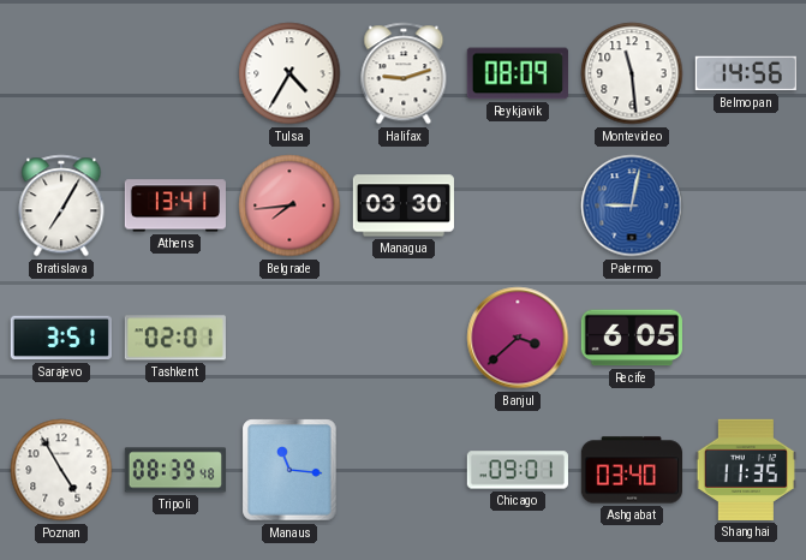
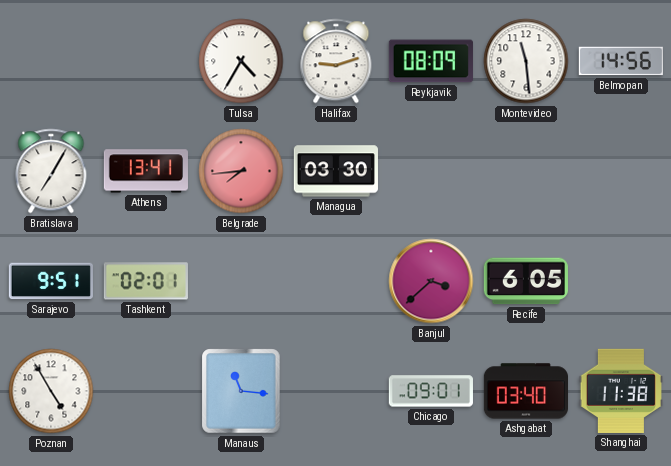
Palermo: 9:02 -> none
Sarajevo: 3:51 -> 9:51
Tripoli: 08:39 -> none
Shanghai: 11:35 -> 11:38
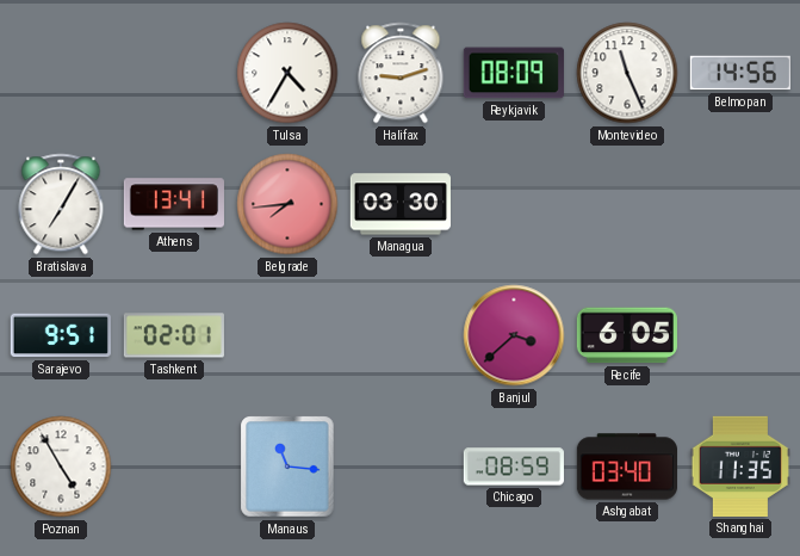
Montevideo: 11:29 -> 11:26
Chicago: 09:01 -> 08:59
Shanghai: 11:38 -> 11:35
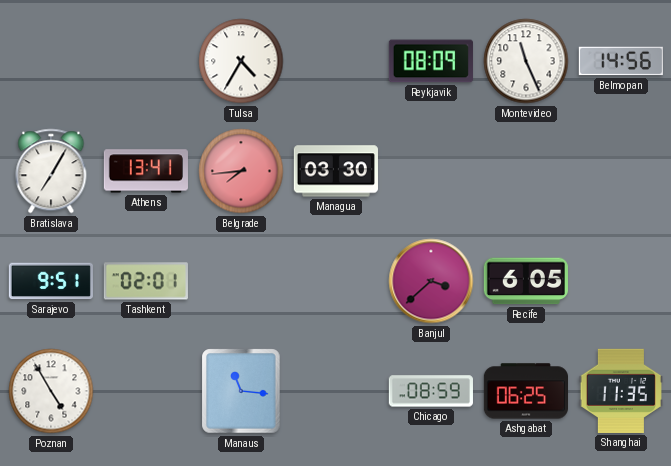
Halifax: 9:12 -> none
Ashgabat: 03:40 -> 06:25
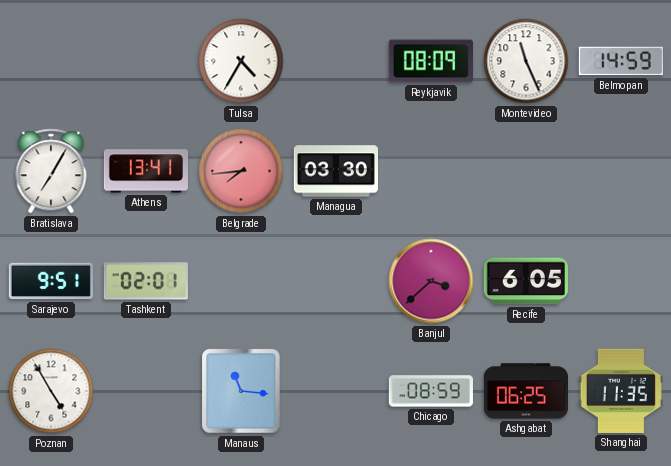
Belmopan: 14:56 -> 14:59
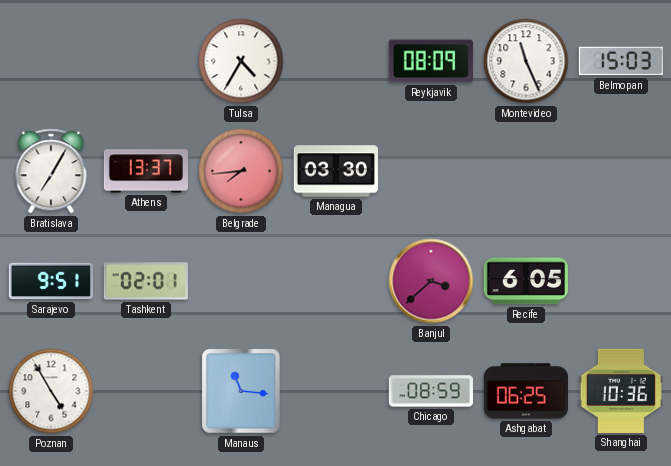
Belmopan: 14:59 -> 15:03
Athens: 13:41 -> 13:37
Shanghai: 11:35 -> 10:36
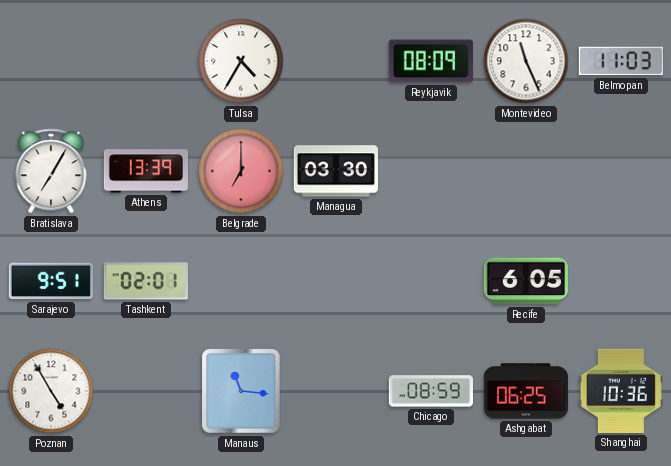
Belmopan: 15:03 -> 11:03
Athens: 13:37 -> 13:39
Belgrade: 7:44 -> 7:00
Banjul: 3:38 -> none
